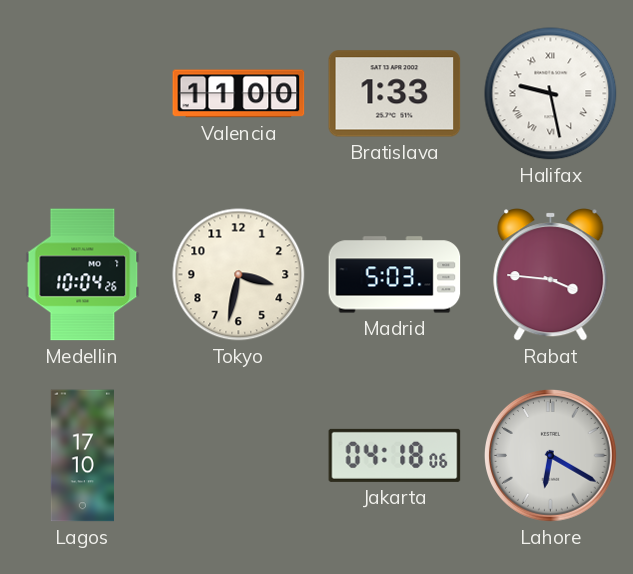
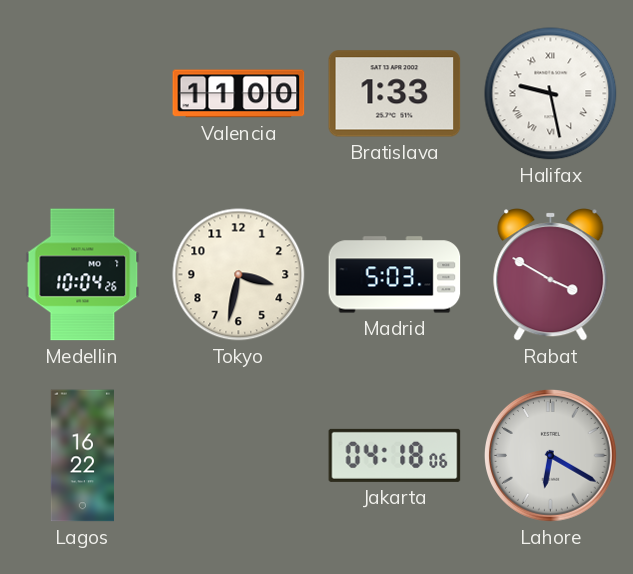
Rabat: 3:46 -> 3:50
Lagos: 17:10 -> 16:22
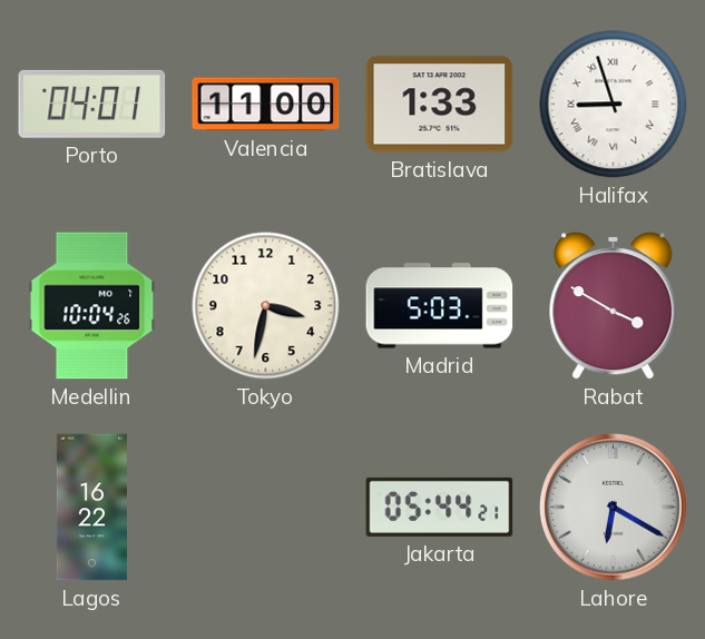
Porto: none -> 04:01
Halifax: 9:28 -> 8:57
Jakarta: 04:18 -> 05:44
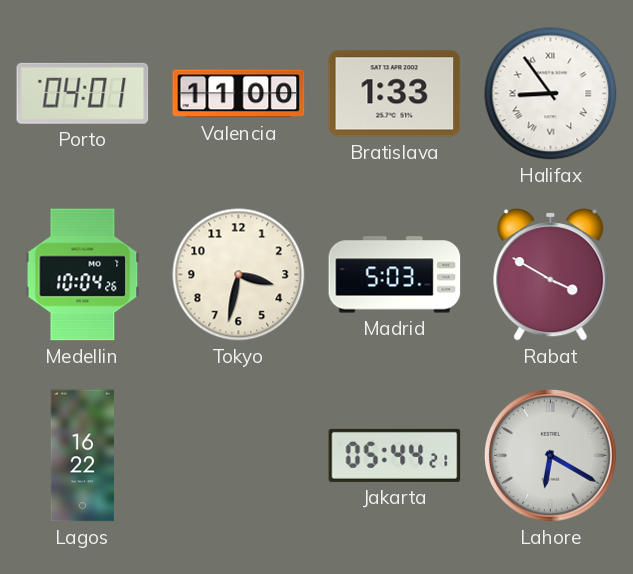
Halifax: 8:57 -> 8:54
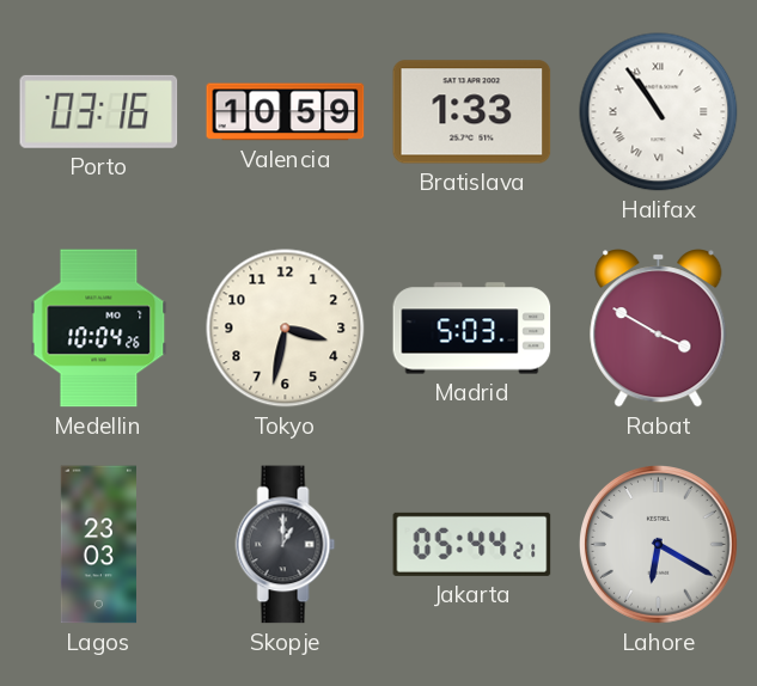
Porto: 04:01 -> 03:16
Valencia: 11:00 -> 10:59
Halifax: 8:54 -> 10:54
Lagos: 16:22 -> 23:03
Skopje: none -> 1:00
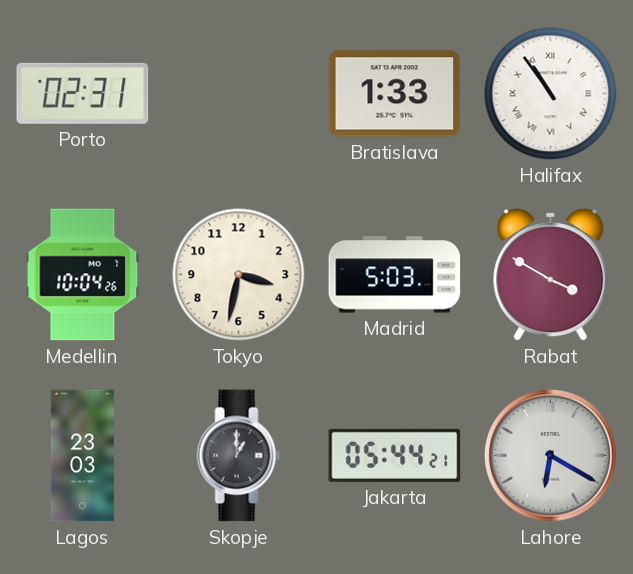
Porto: 03:16 -> 02:31
Valencia: 10:59 -> none
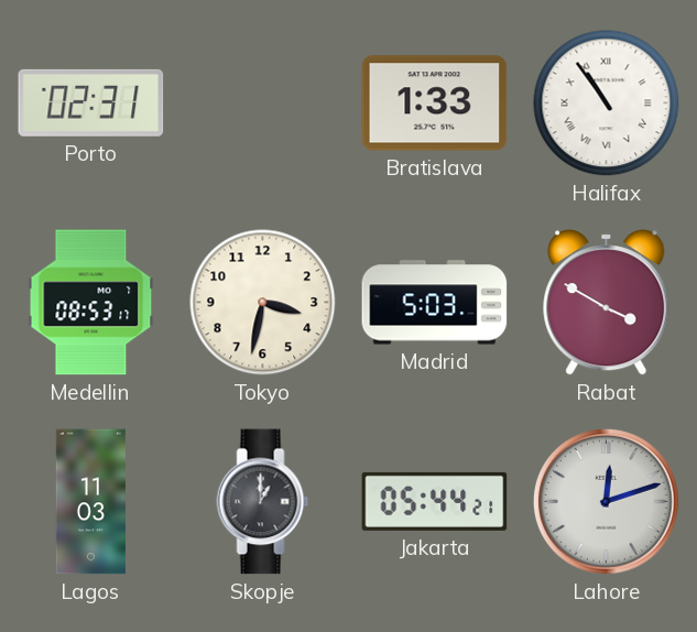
Medellin: 10:04 -> 08:53
Lagos: 23:03 -> 11:03
Lahore: 6:20 -> 12:12
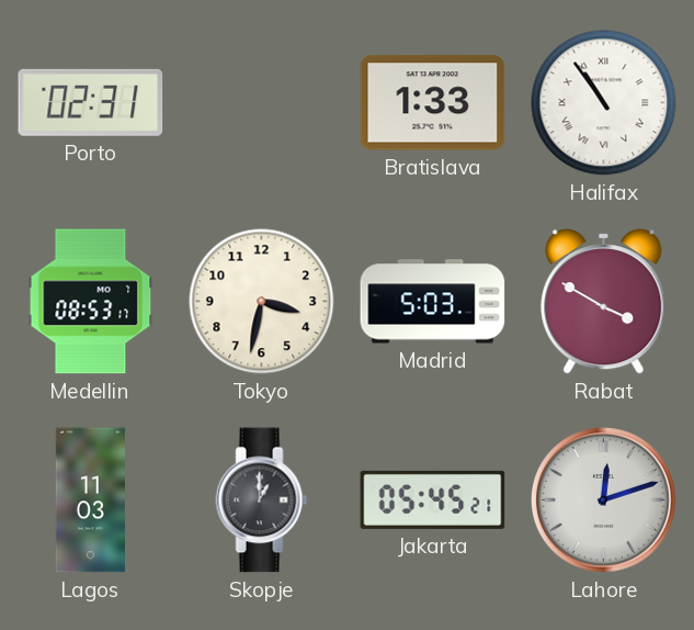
Jakarta: 05:44 -> 05:45
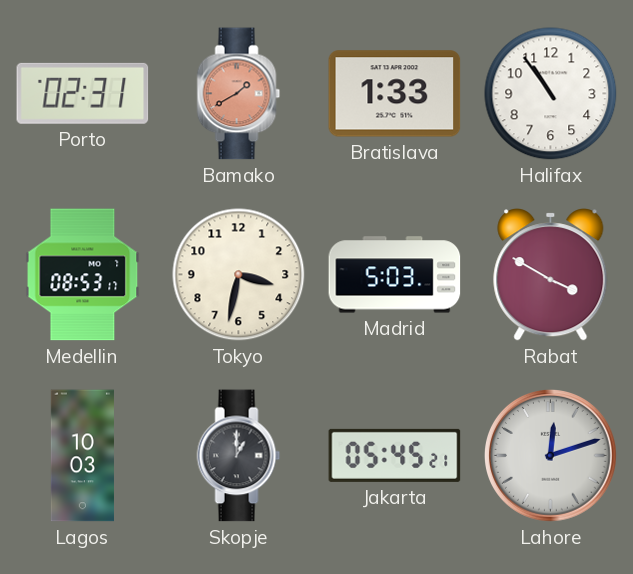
Bamako: none -> 1:40
Halifax numerals: Roman -> Arabic
Lagos: 11:03 -> 10:03
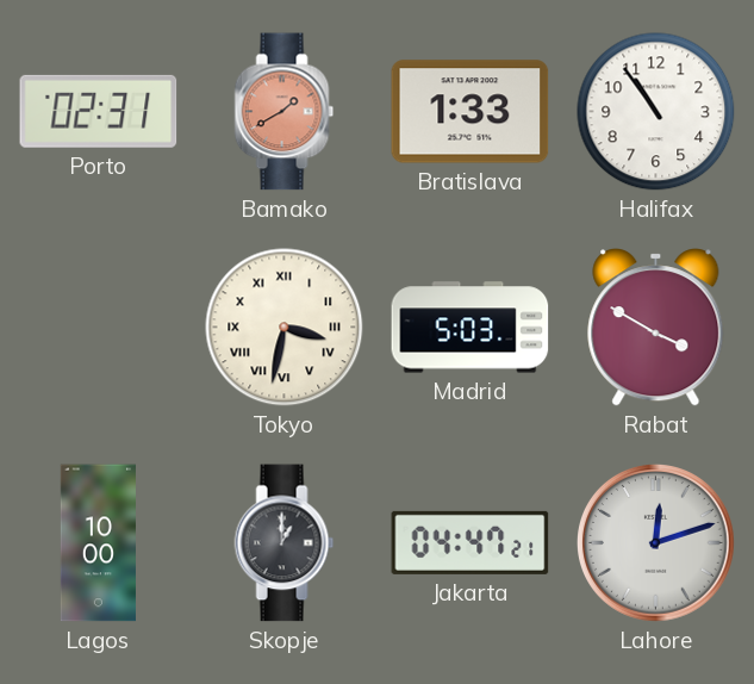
Medellin: 08:53 -> none
Tokyo numerals: Arabic -> Roman
Lagos: 10:03 -> 10:00
Jakarta: 05:45 -> 04:47
